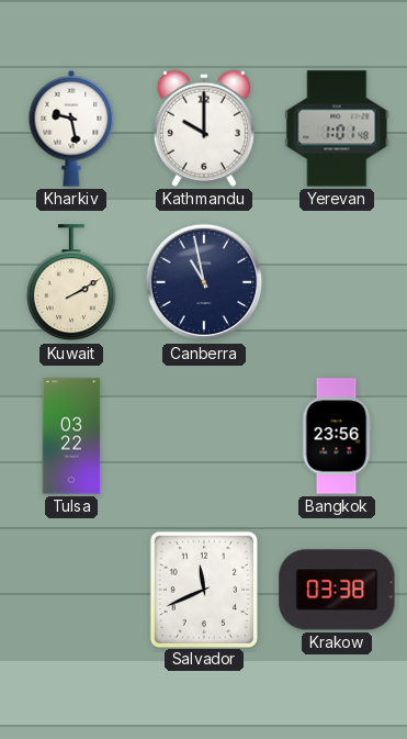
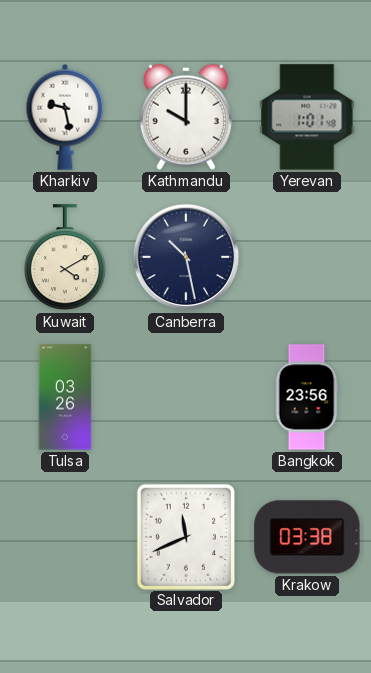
Kuwait: 2:10 -> 4:10
Canberra: 10:58 -> 10:28
Tulsa: 03:22 -> 03:26
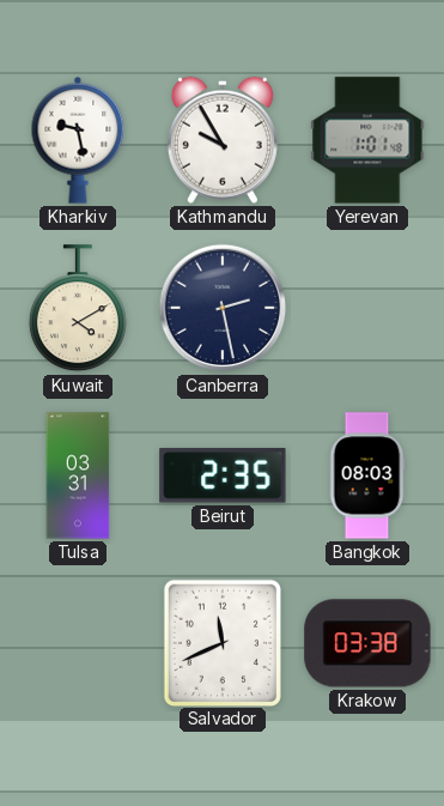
Kathmandu: 10:00 -> 9:55
Canberra: 10:28 -> 2:28
Tulsa: 03:26 -> 03:31
Beirut: none -> 2:35
Bangkok: 23:56 -> 08:03
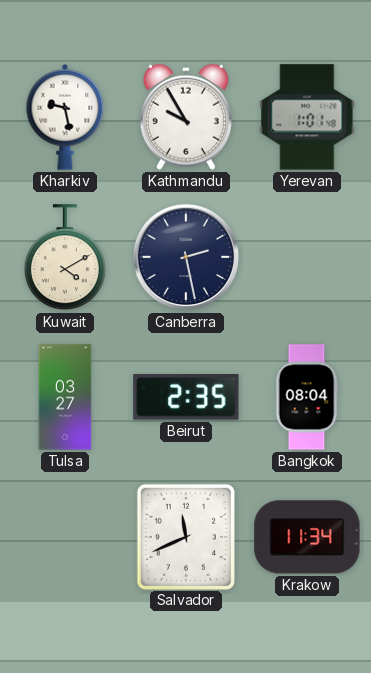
Tulsa: 03:31 -> 03:27
Bangkok: 08:03 -> 08:04
Krakow: 03:38 -> 11:34
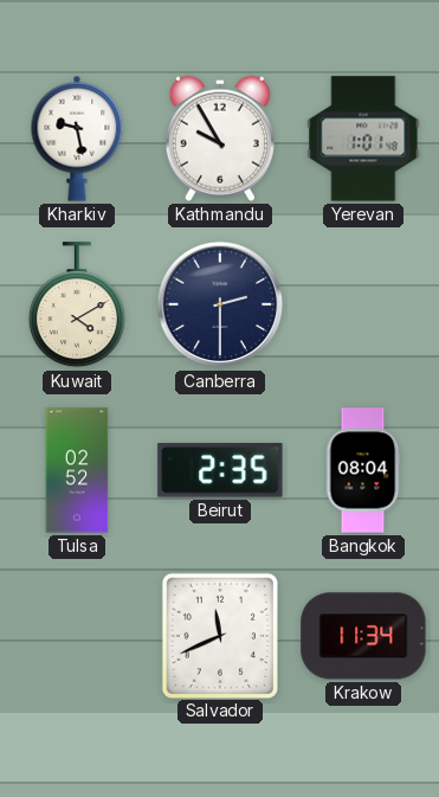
Canberra: 2:28 -> 2:30
Tulsa: 03:27 -> 02:52
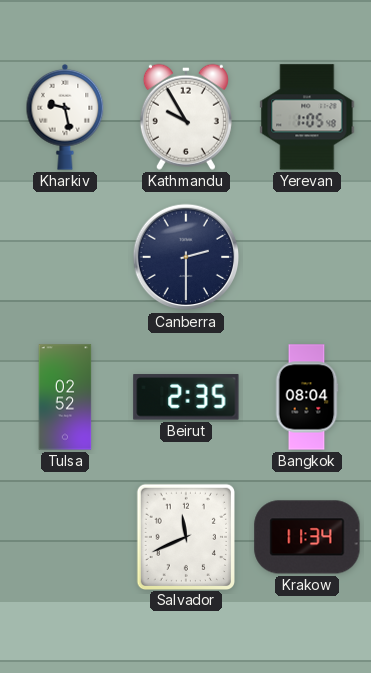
Yerevan: 1:01 -> 1:05
Kuwait: 4:10 -> none
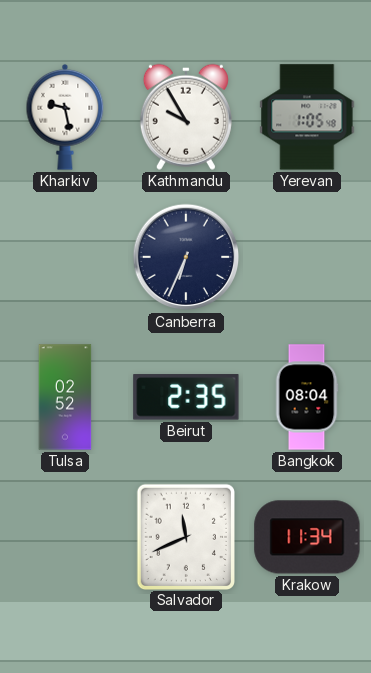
Canberra: 2:30 -> 6:34
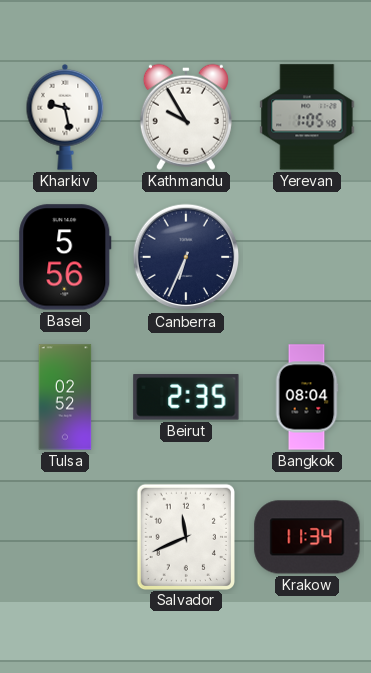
Basel: none -> 5:56
